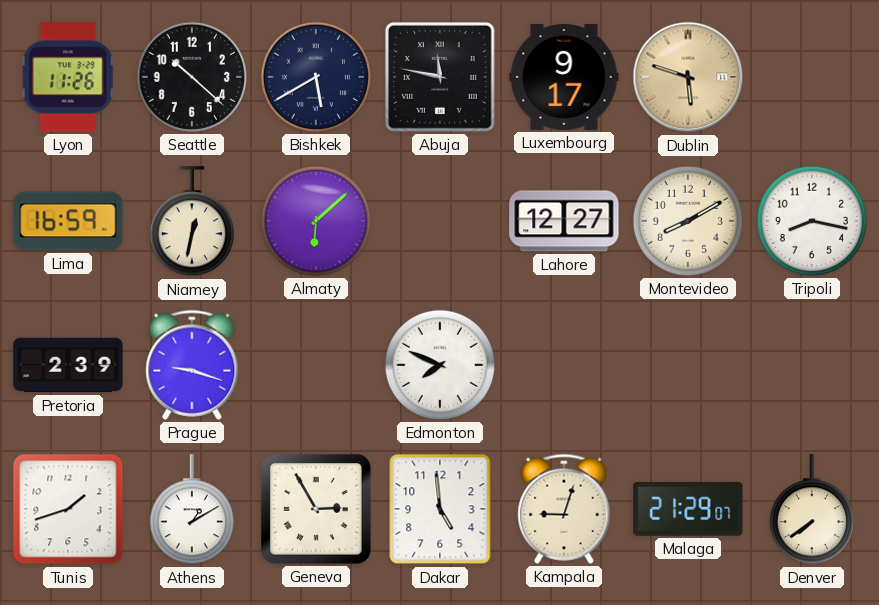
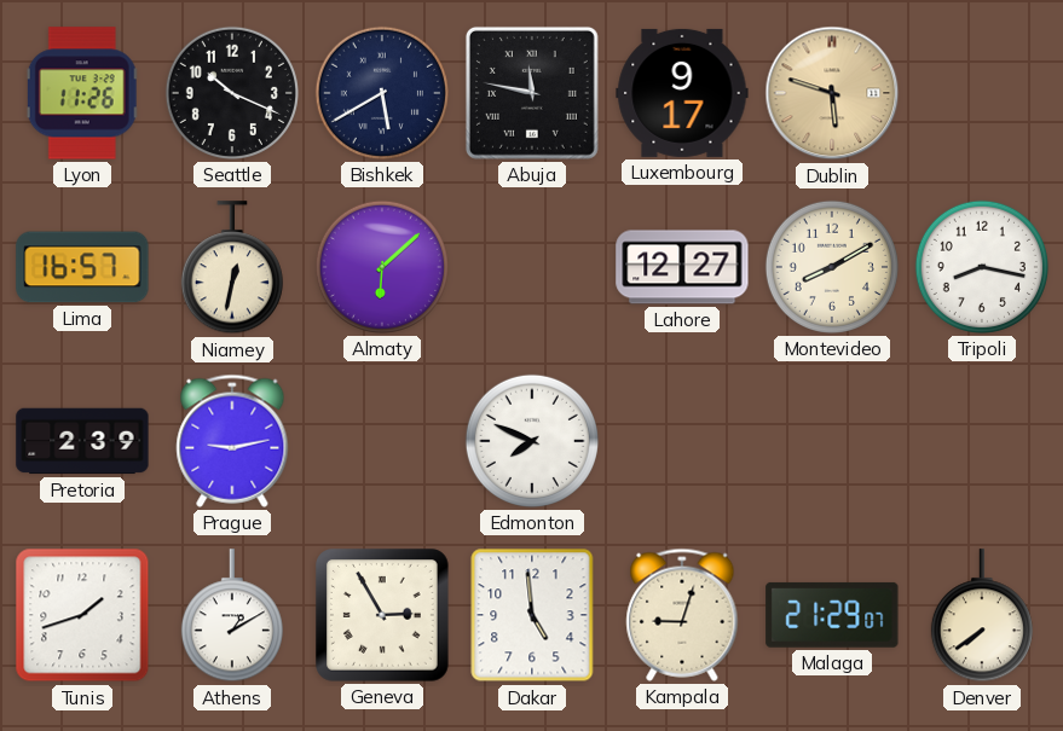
Seattle: 10:22 -> 10:19
Lima: 16:59 -> 16:57
Prague: 9:18 -> 9:13
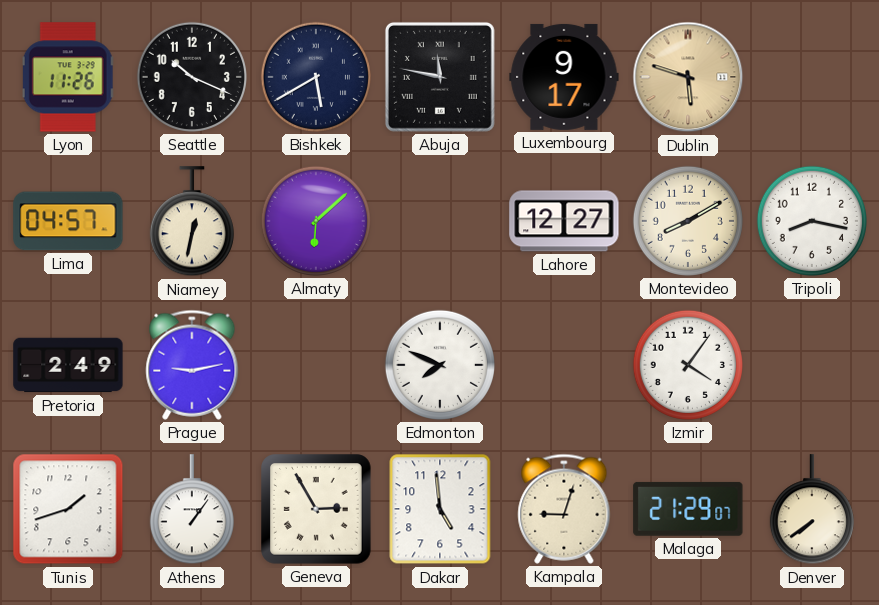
Lima: 16:57 -> 04:57
Pretoria: 2:39 -> 2:49
Izmir: none -> 4:06
Athens: 1:10 -> 1:06
